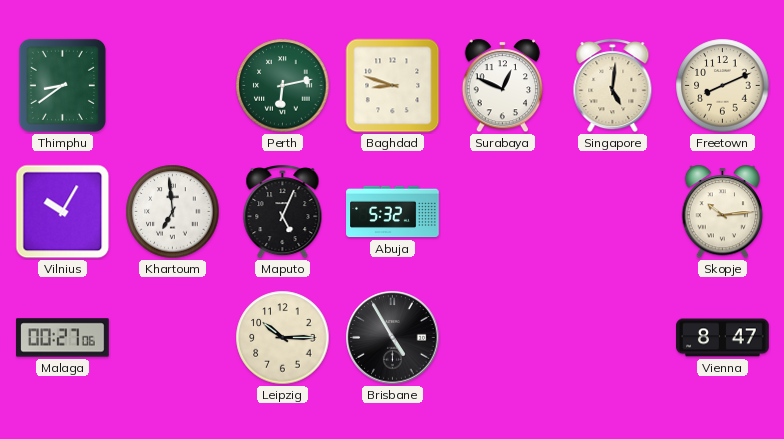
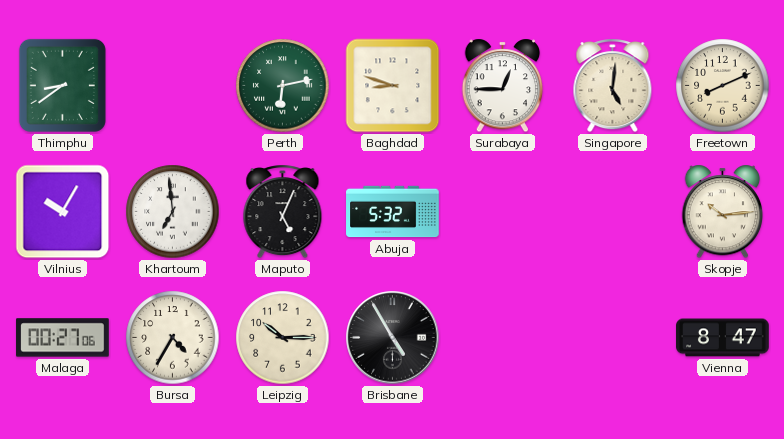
Surabaya: 12:49 -> 12:45
Bursa: none -> 4:35
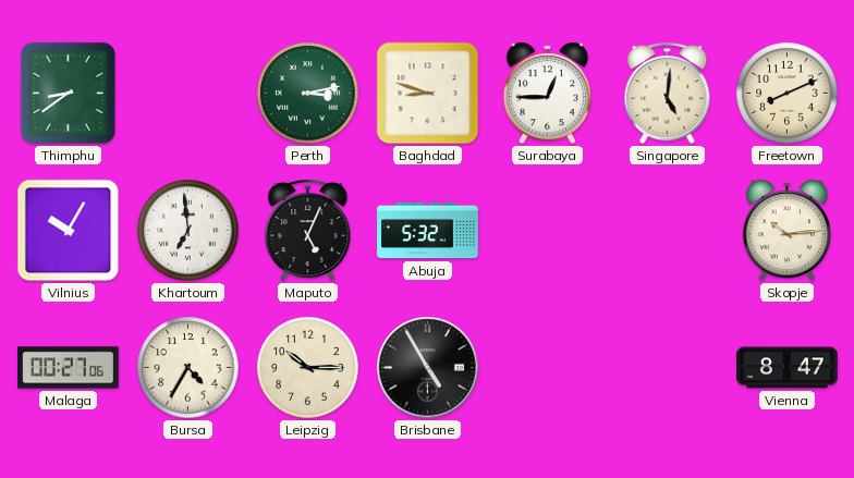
Perth: 6:13 -> 3:13
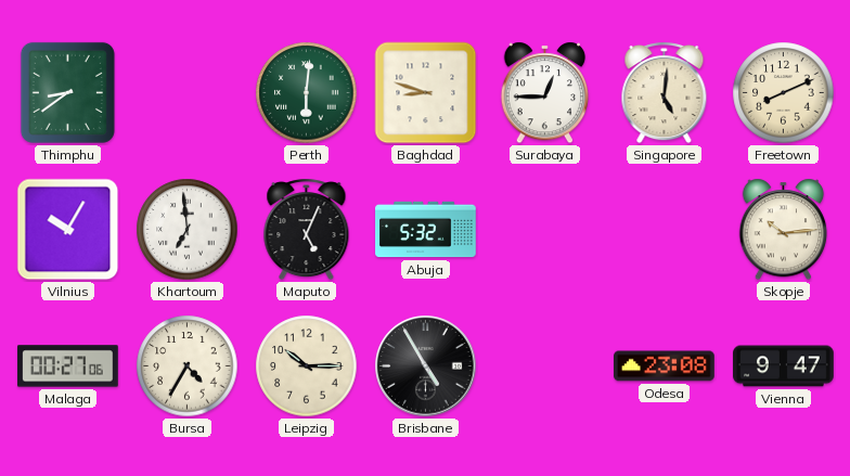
Perth: 3:13 -> 6:01
Odesa: none -> 23:08
Vienna: 8:47 -> 9:47
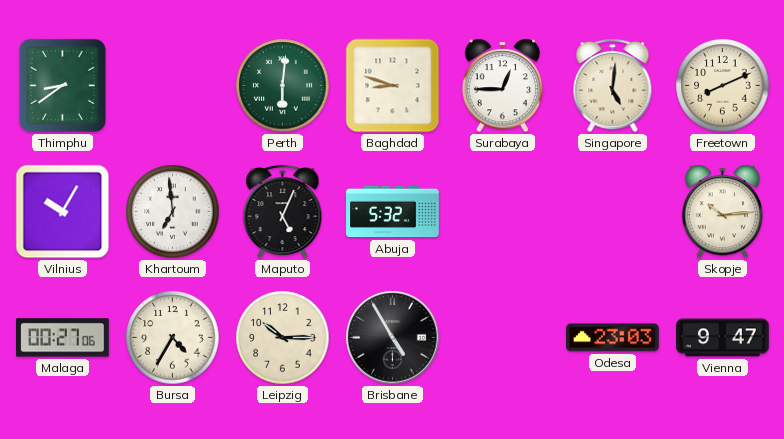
Odesa: 23:08 -> 23:03
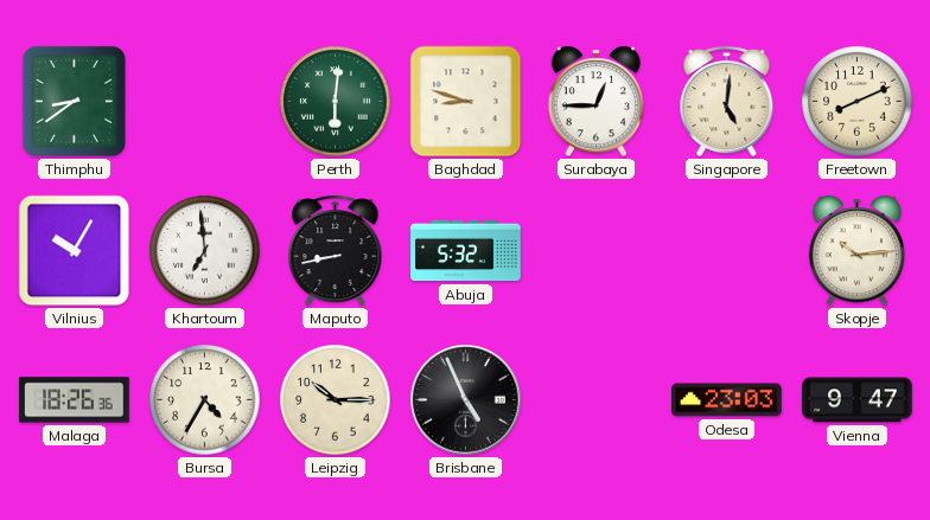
Maputo: 5:04 -> 8:43
Malaga: 00:27 -> 18:26
Brisbane: 4:55 -> 4:56
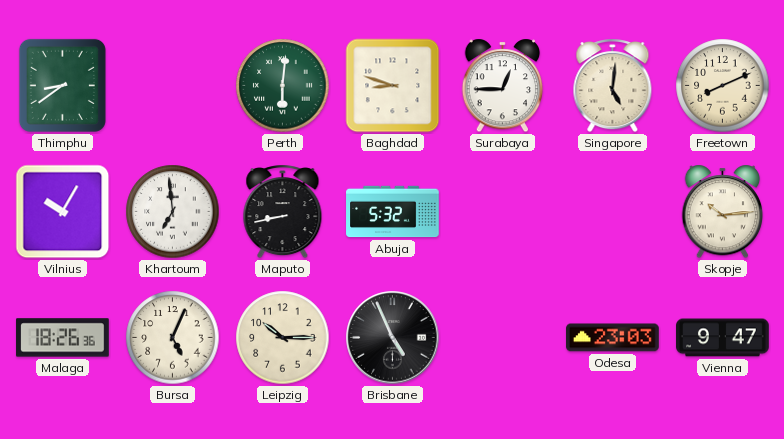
Bursa: 4:35 -> 5:04
